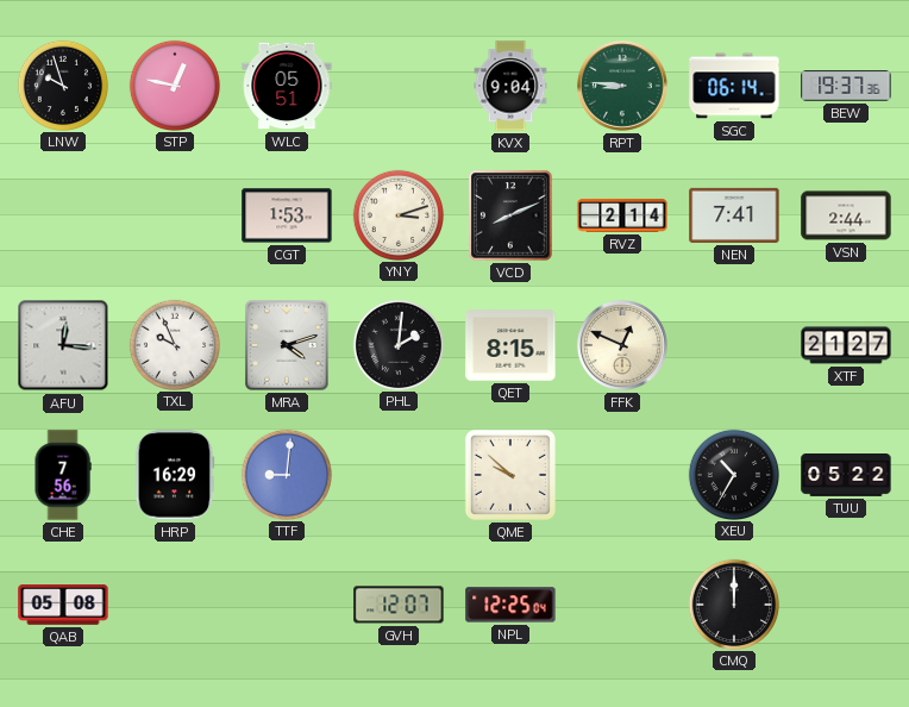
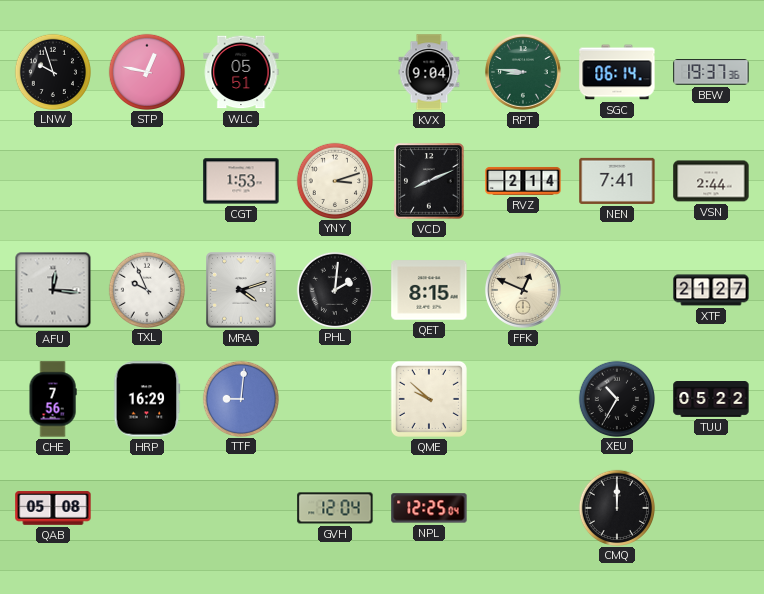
GVH: 12:07 -> 12:04
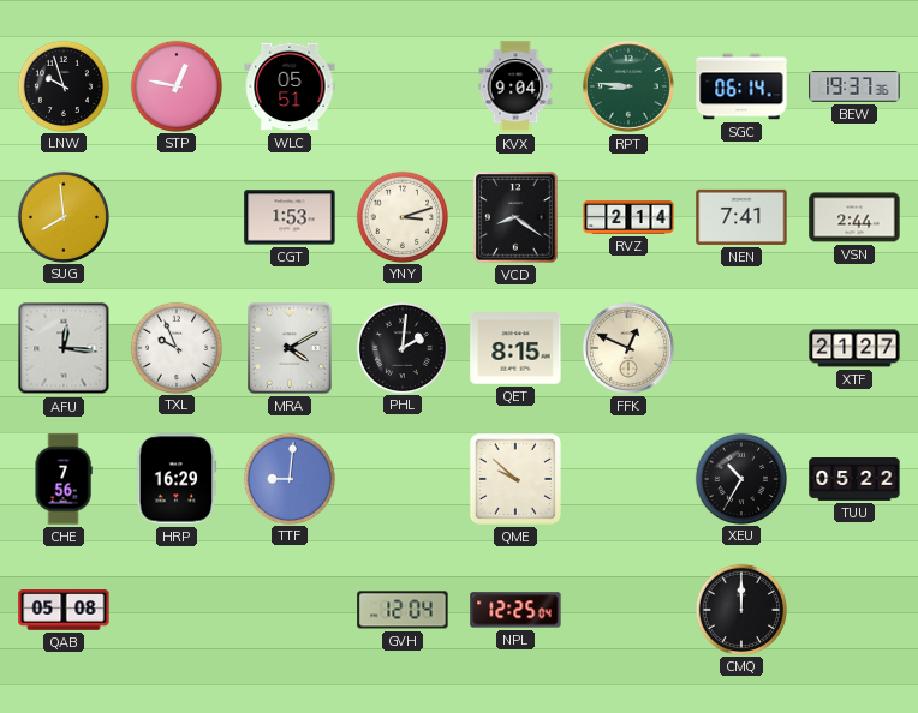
SUG: none -> 7:59
VCD: 8:11 -> 8:21
MRA: 4:12 -> 4:10
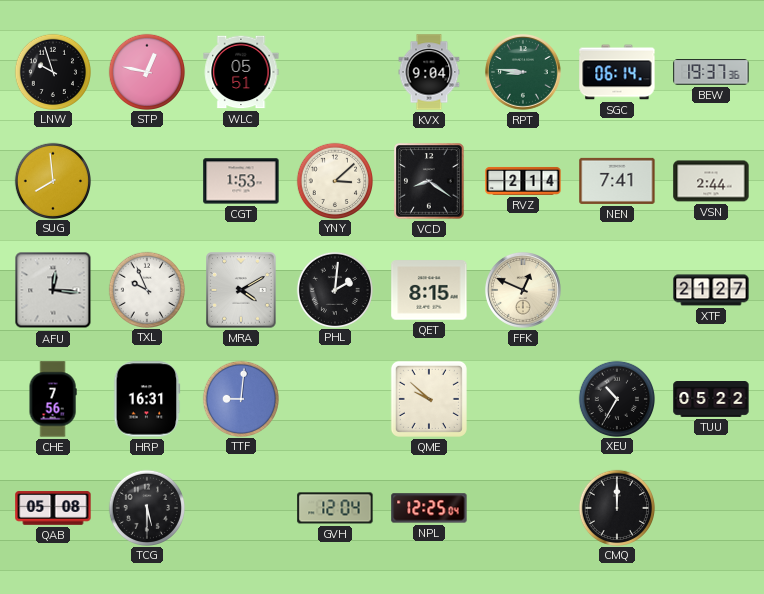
YNY: 3:12 -> 3:08
HRP: 16:29 -> 16:31
TCG: none -> 5:30
